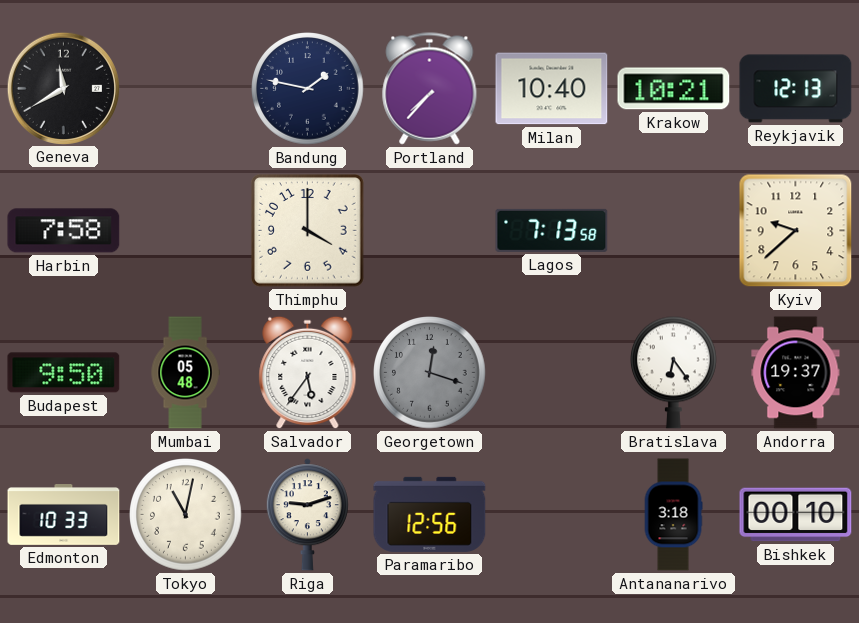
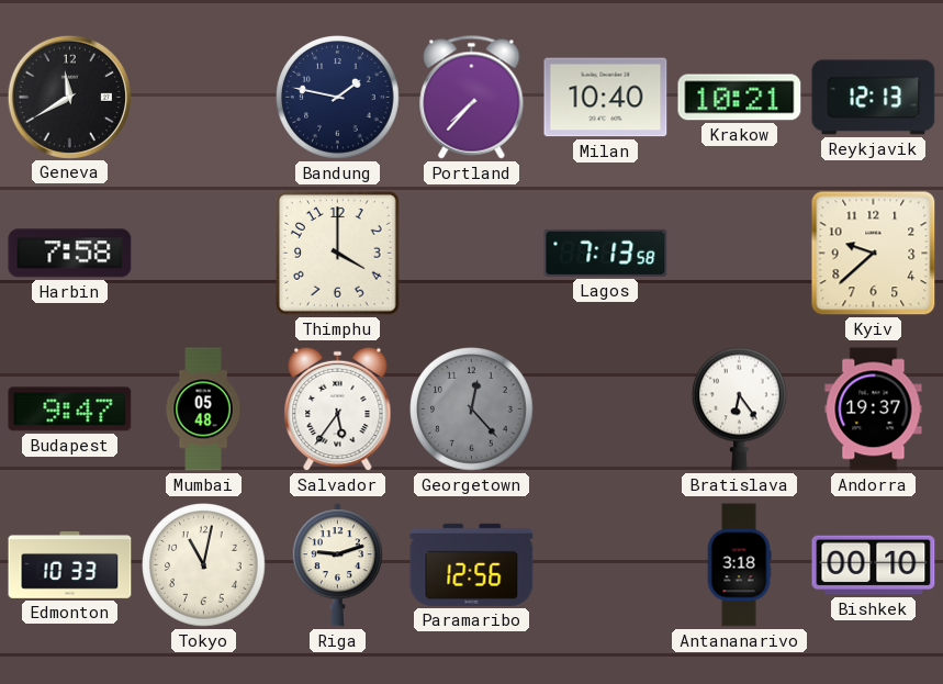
Budapest: 9:50 -> 9:47
Georgetown: 12:18 -> 12:23
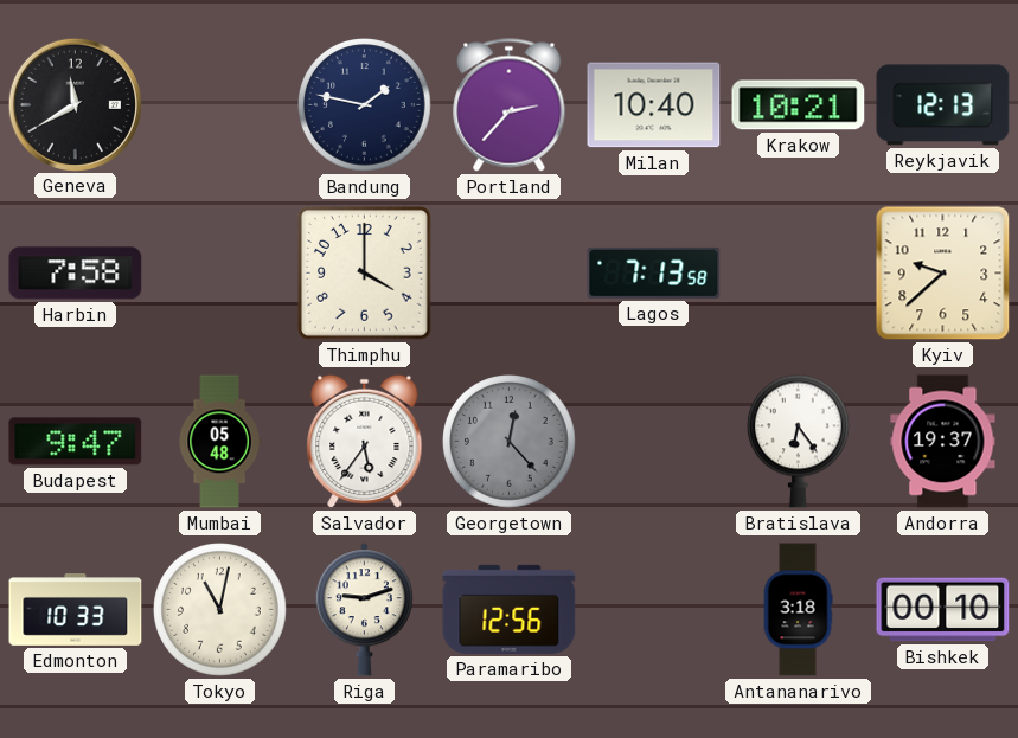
Portland: 7:37 -> 2:37
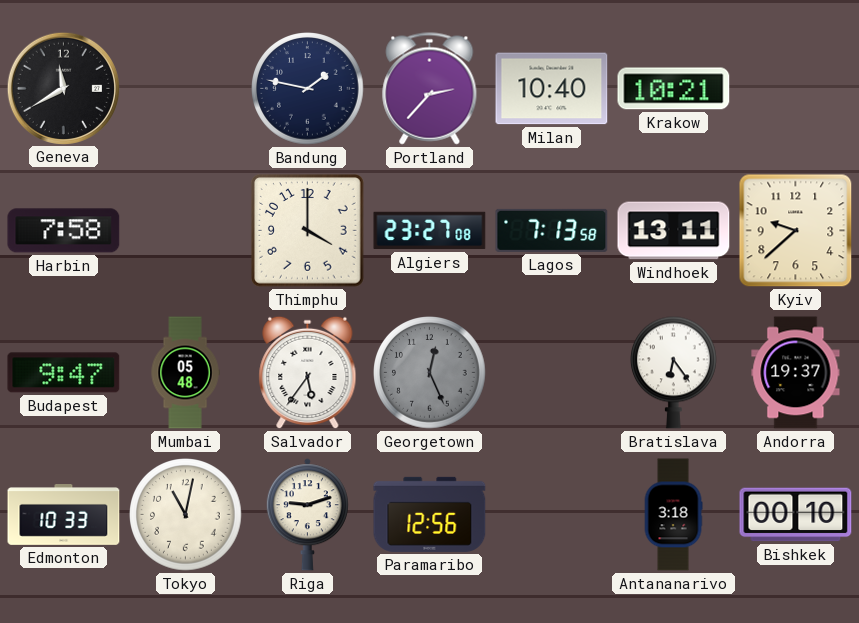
Reykjavik: 12:13 -> none
Algiers: none -> 23:27
Windhoek: none -> 13:11
Georgetown: 12:23 -> 12:26
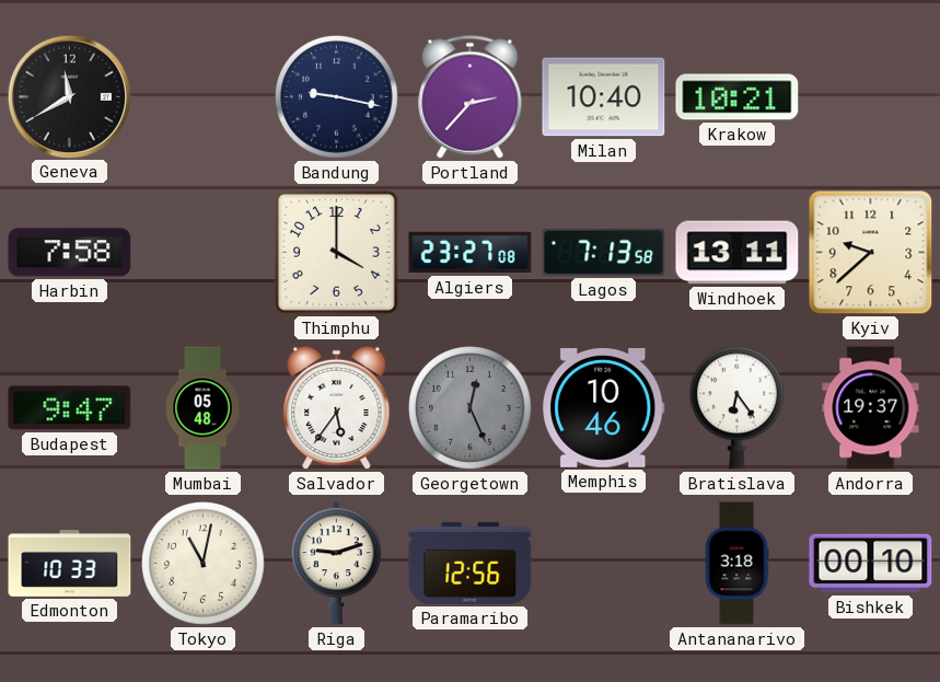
Bandung: 1:47 -> 9:17
Memphis: none -> 10:46
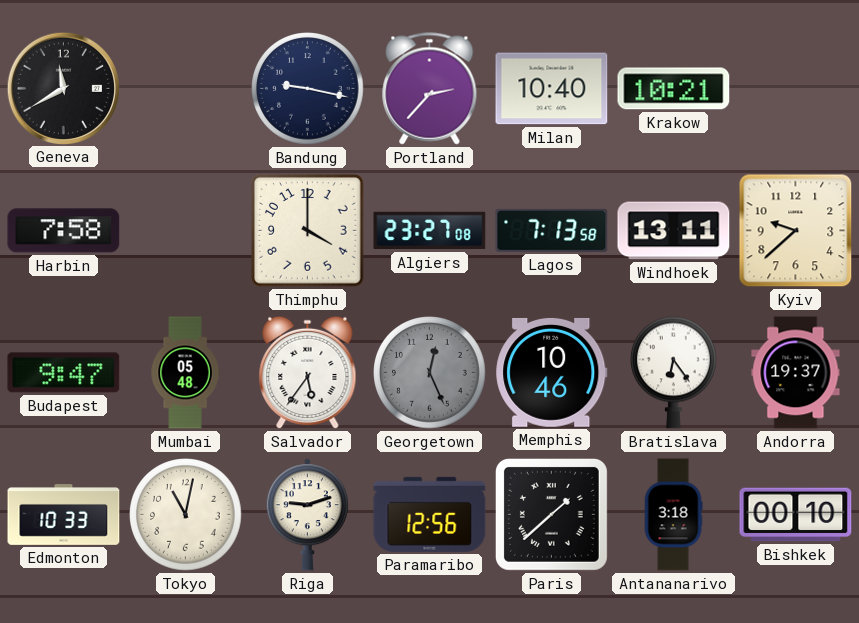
Paris: none -> 1:38
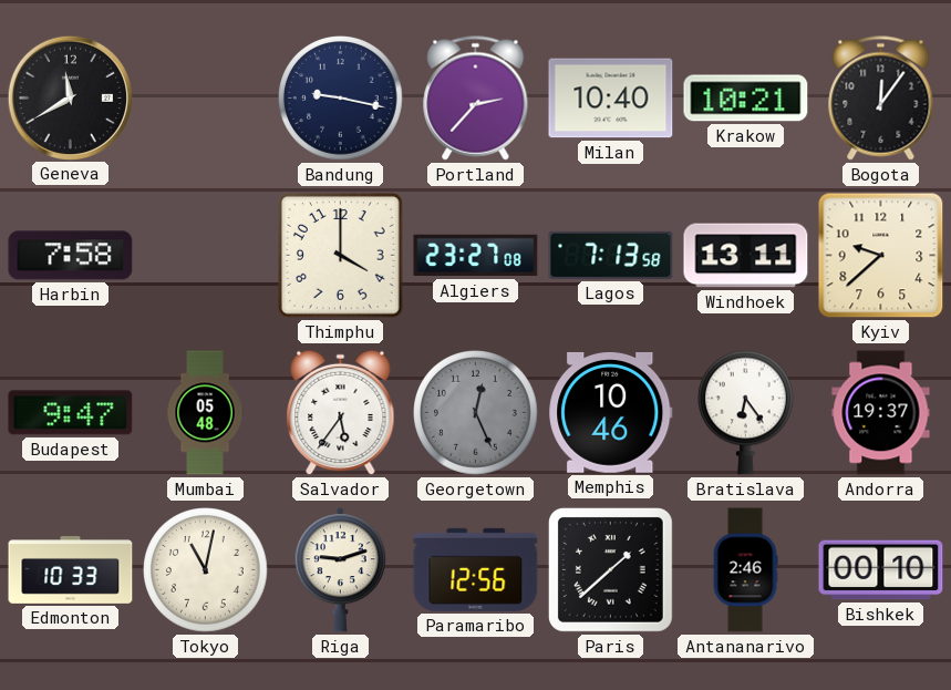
Bogota: none -> 12:06
Antananarivo: 3:18 -> 2:46
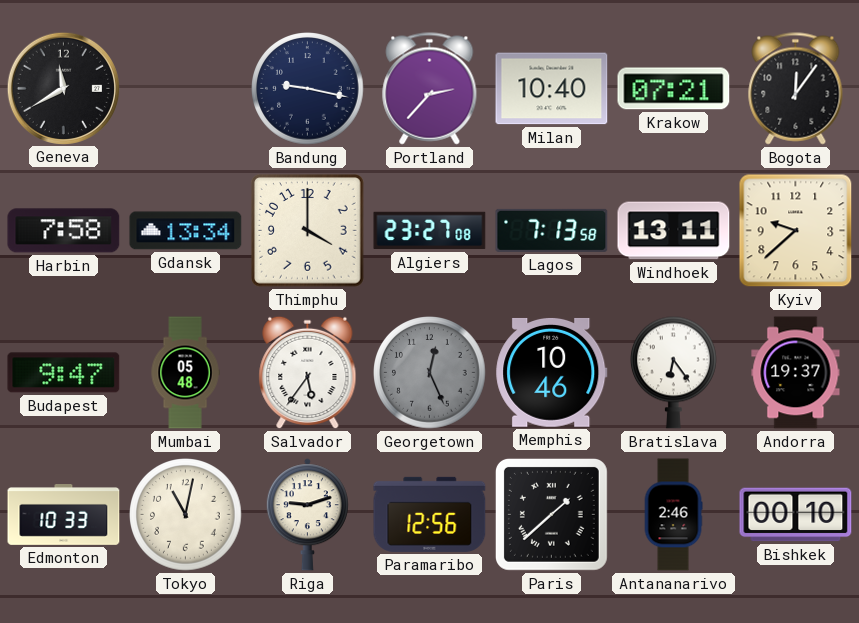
Krakow: 10:21 -> 07:21
Gdansk: none -> 13:34
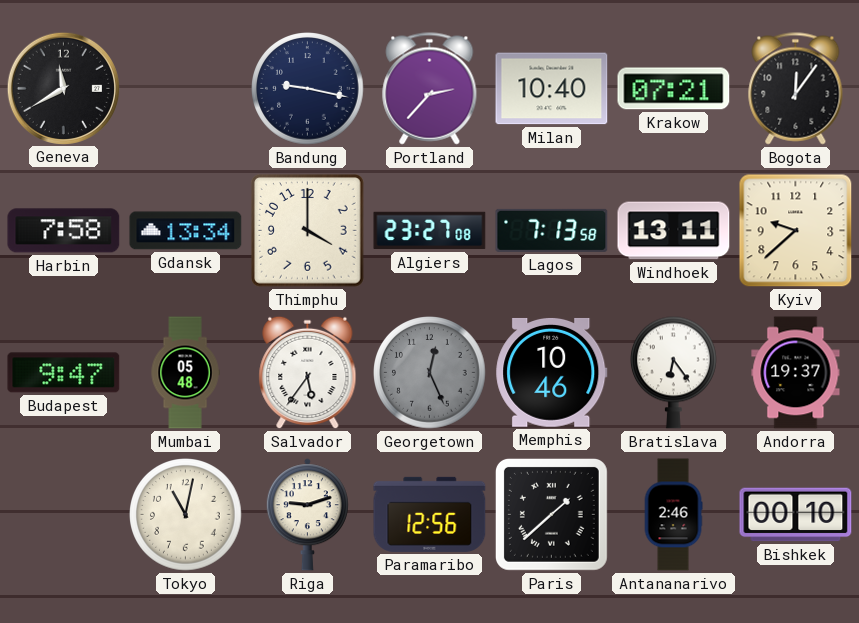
Edmonton: 10:33 -> none
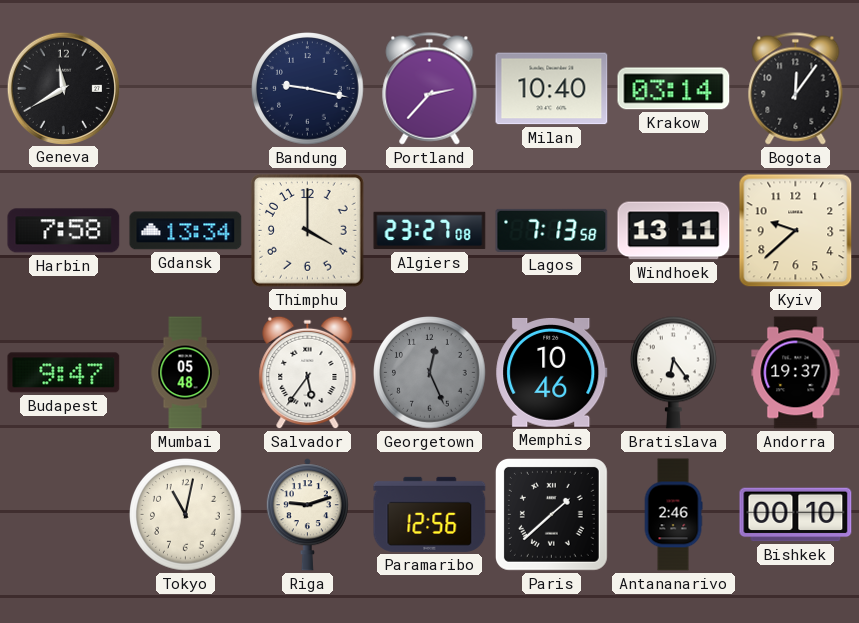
Krakow: 07:21 -> 03:14
